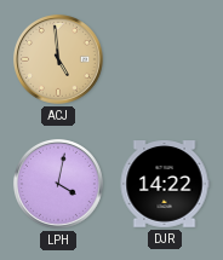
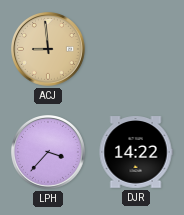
ACJ: 4:59 -> 8:59
LPH: 4:02 -> 3:37
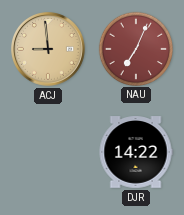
NAU: none -> 7:04
LPH: 3:37 -> none
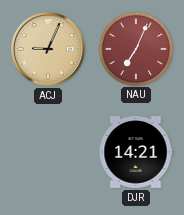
ACJ: 8:59 -> 9:04
DJR: 14:22 -> 14:21
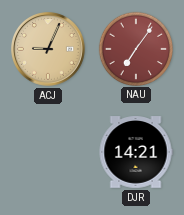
NAU: 7:04 -> 7:06
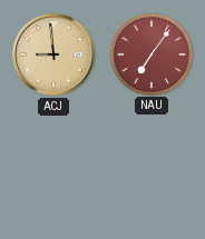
ACJ: 9:04 -> 8:59
DJR: 14:21 -> none
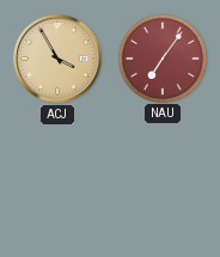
ACJ: 8:59 -> 3:55
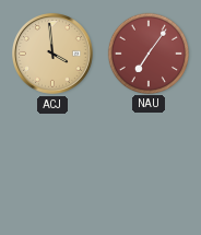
ACJ: 3:55 -> 3:59
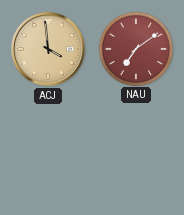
NAU: 7:06 -> 7:09
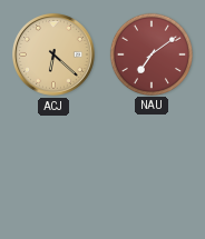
ACJ: 3:59 -> 6:22
